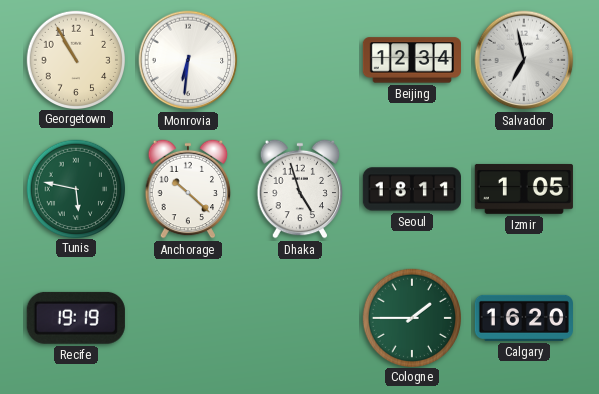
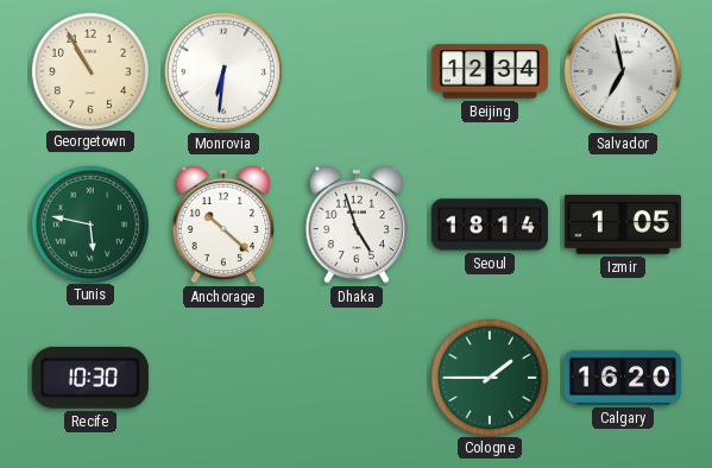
Seoul: 18:11 -> 18:14
Recife: 19:19 -> 10:30
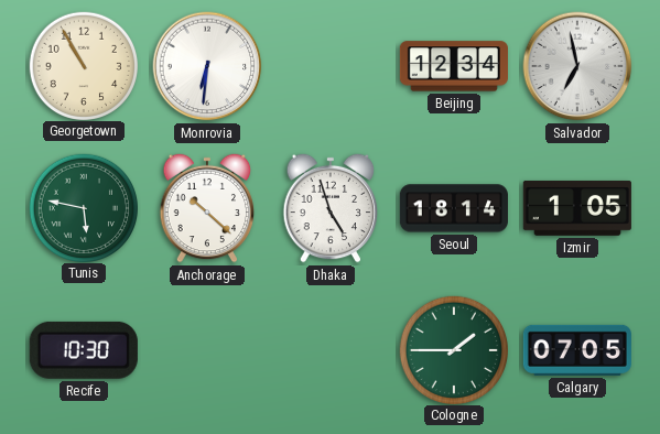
Calgary: 16:20 -> 07:05
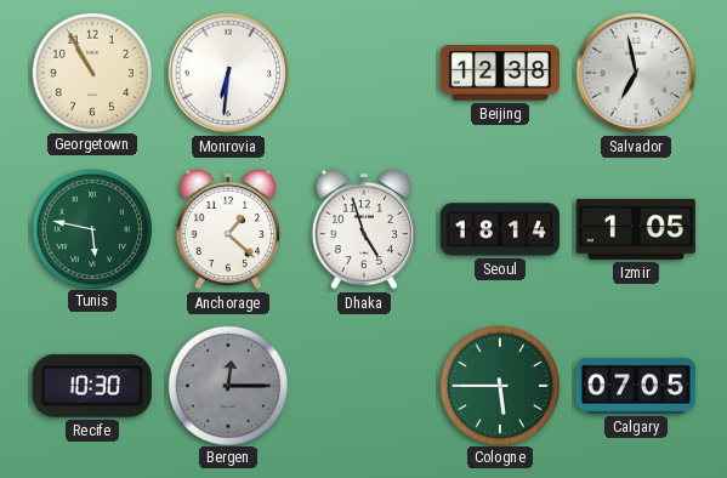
Beijing: 12:34 -> 12:38
Anchorage: 10:22 -> 1:22
Bergen: none -> 12:15
Cologne: 1:45 -> 5:45
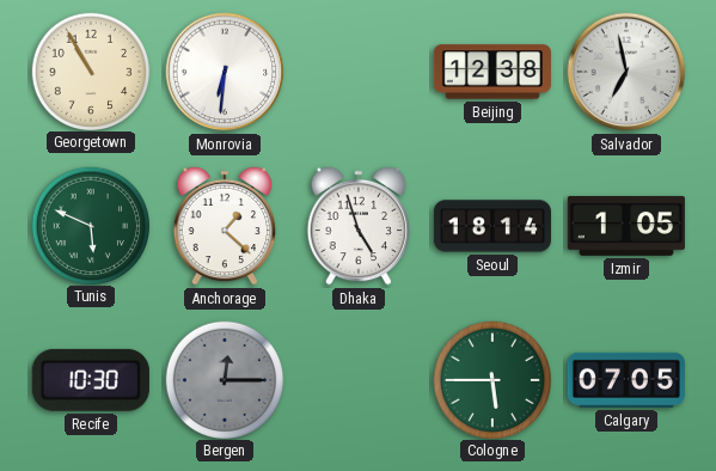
Tunis: 5:47 -> 5:49
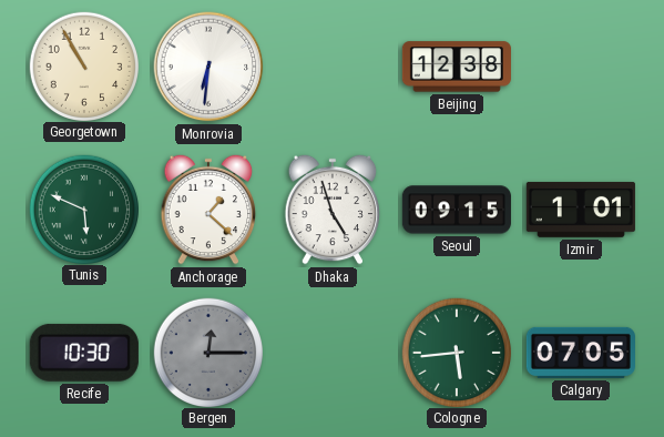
Salvador: 6:58 -> none
Seoul: 18:14 -> 09:15
Izmir: 1:05 -> 1:01
Cologne: 5:45 -> 5:44
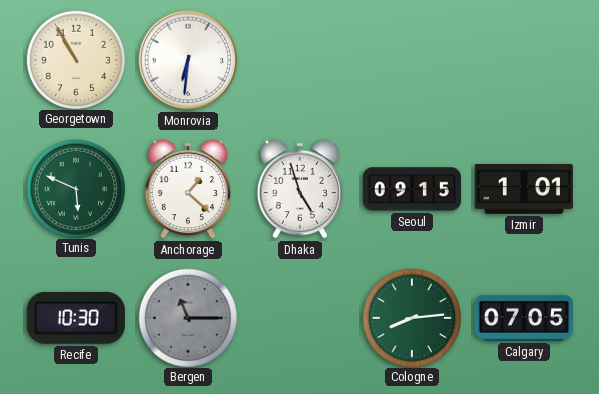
Beijing: 12:38 -> none
Bergen: 12:15 -> 11:15
Cologne: 5:44 -> 8:14
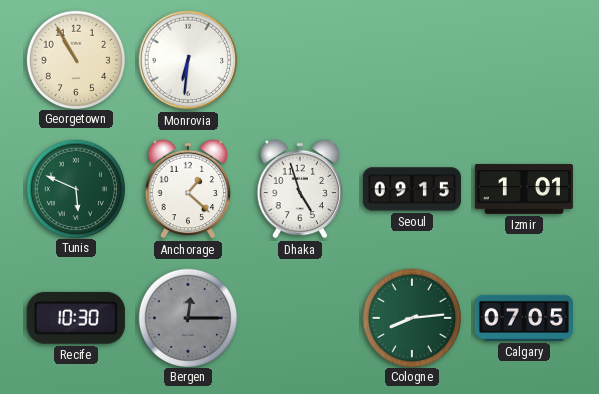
Bergen: 11:15 -> 12:15
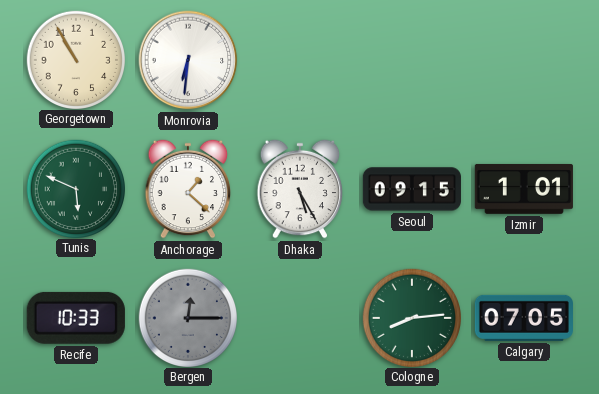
Dhaka: 4:57 -> 5:25
Recife: 10:30 -> 10:33
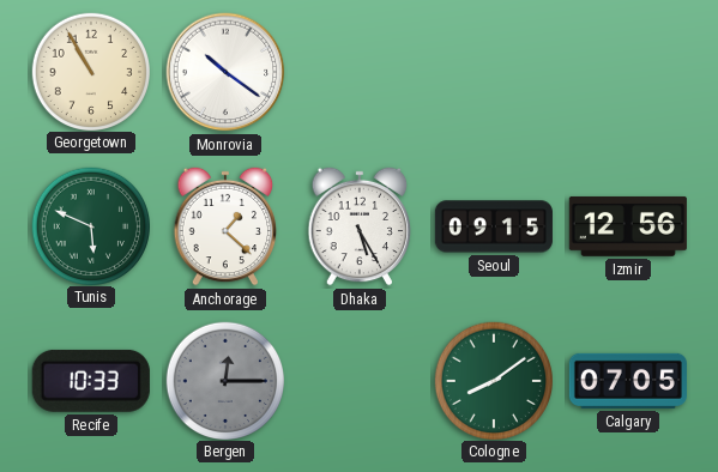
Monrovia: 6:31 -> 10:21
Izmir: 1:01 -> 12:56
Cologne: 8:14 -> 8:09
